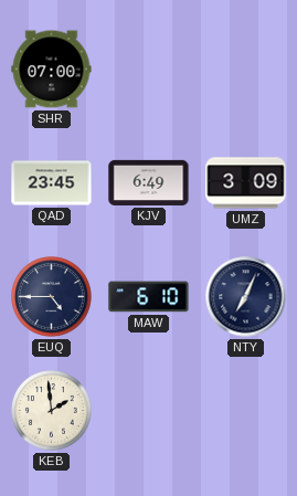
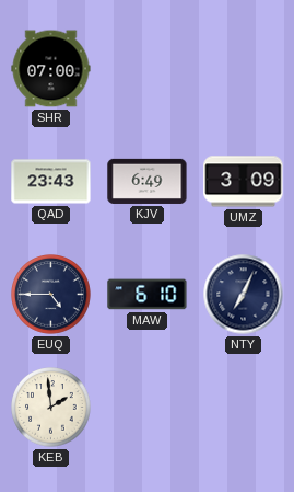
QAD: 23:45 -> 23:43
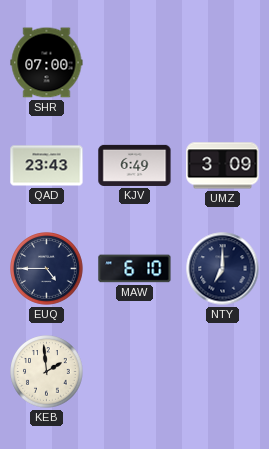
NTY: 7:04 -> 7:00
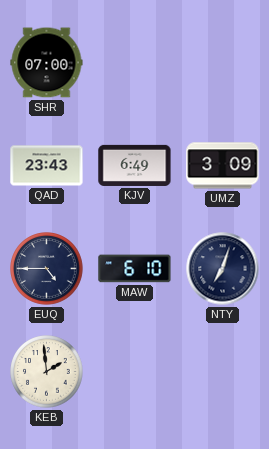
NTY: 7:00 -> 7:03
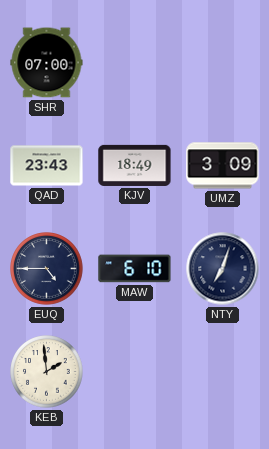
KJV: 6:49 -> 18:49
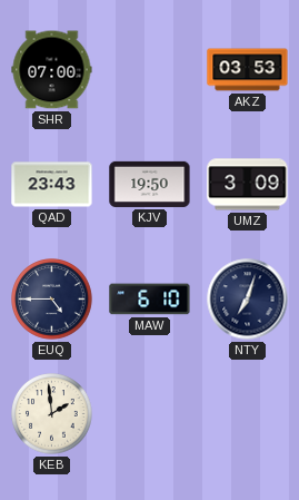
AKZ: none -> 03:53
KJV: 18:49 -> 19:50
